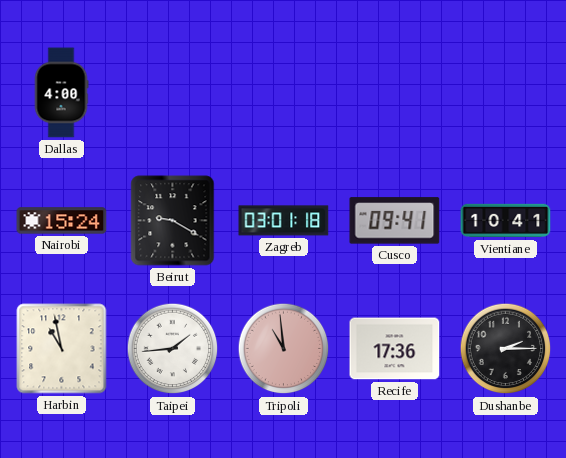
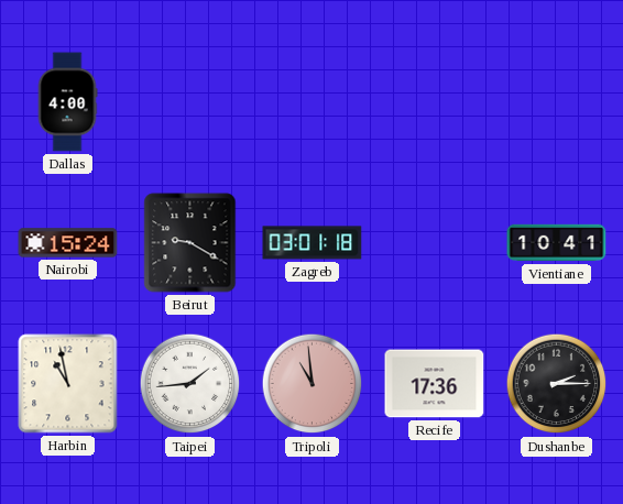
Cusco: 09:41 -> none
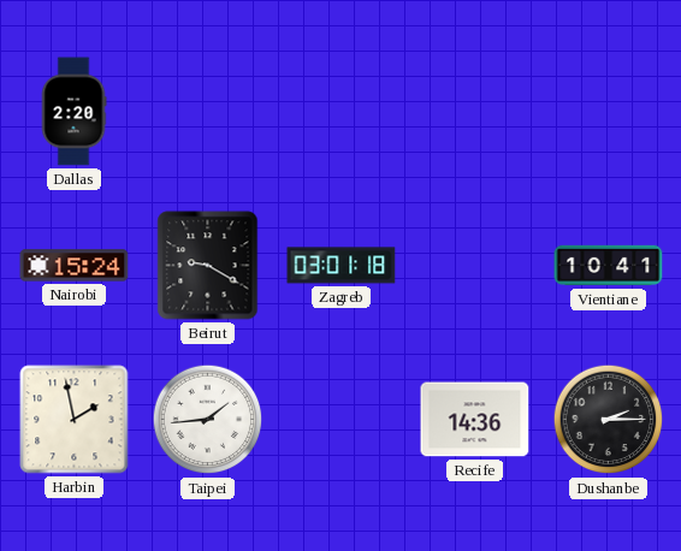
Dallas: 4:00 -> 2:20
Harbin: 10:58 -> 1:58
Tripoli: 10:59 -> none
Recife: 17:36 -> 14:36
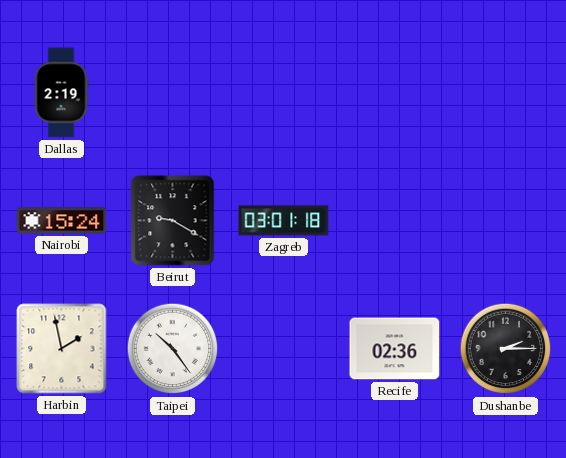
Dallas: 2:20 -> 2:19
Vientiane: 10:41 -> none
Taipei: 1:44 -> 10:24
Recife: 14:36 -> 02:36
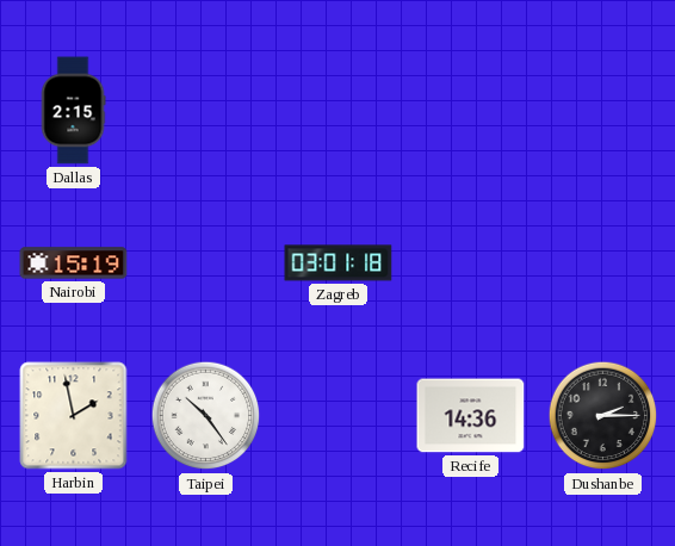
Dallas: 2:19 -> 2:15
Nairobi: 15:24 -> 15:19
Beirut: 9:20 -> none
Recife: 02:36 -> 14:36
